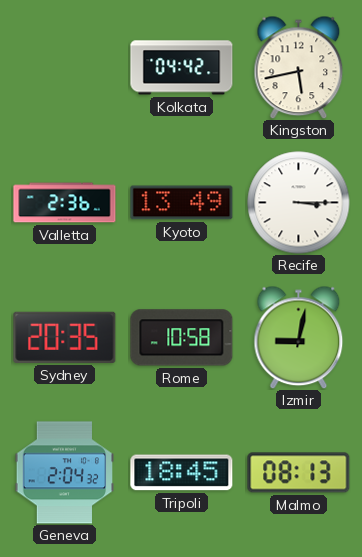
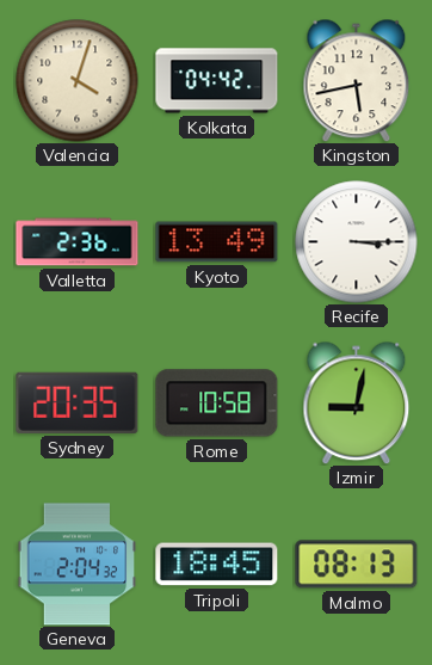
Valencia: none -> 4:03
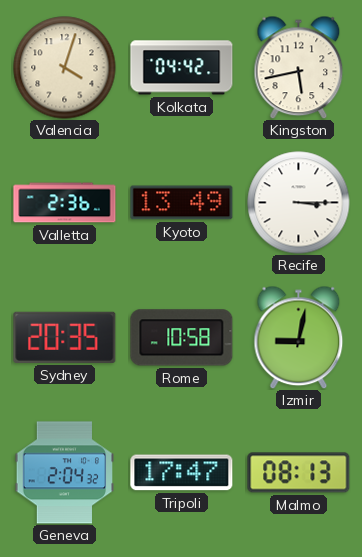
Tripoli: 18:45 -> 17:47
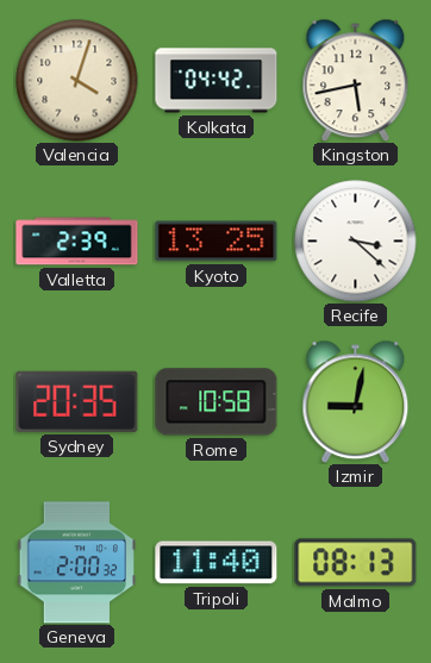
Valletta: 2:36 -> 2:39
Kyoto: 13:49 -> 13:25
Recife: 3:15 -> 3:22
Geneva: 2:04 -> 2:00
Tripoli: 17:47 -> 11:40
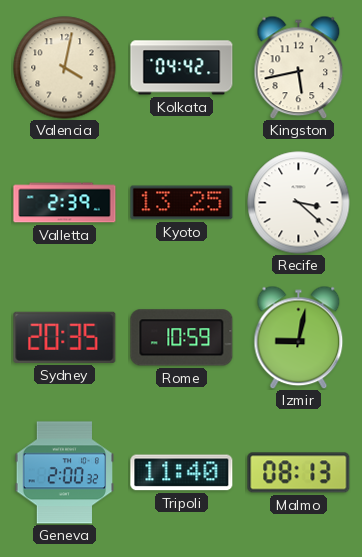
Valencia: 4:03 -> 4:02
Rome: 10:58 -> 10:59
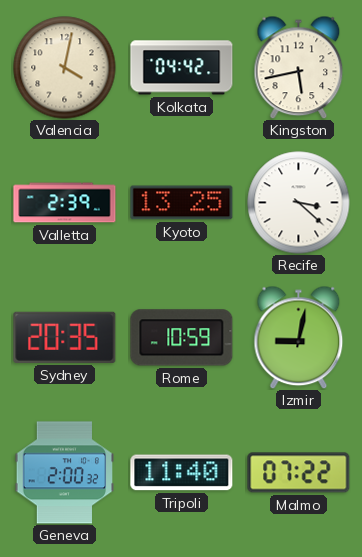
Malmo: 08:13 -> 07:22
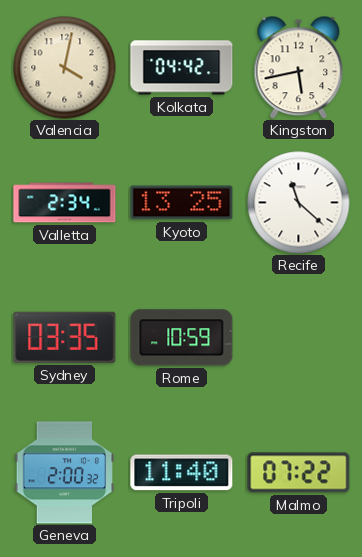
Valletta: 2:39 -> 2:34
Recife: 3:22 -> 11:22
Sydney: 20:35 -> 03:35
Izmir: 9:02 -> none
